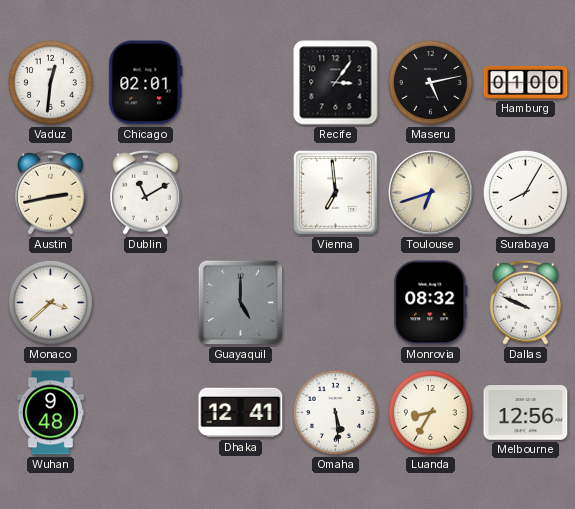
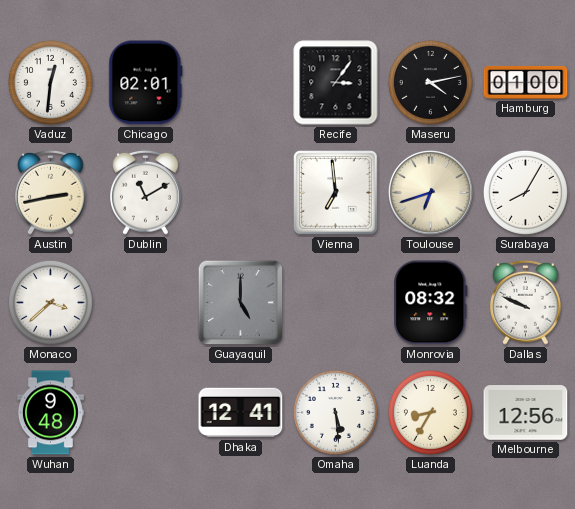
Maseru: 5:13 -> 4:13
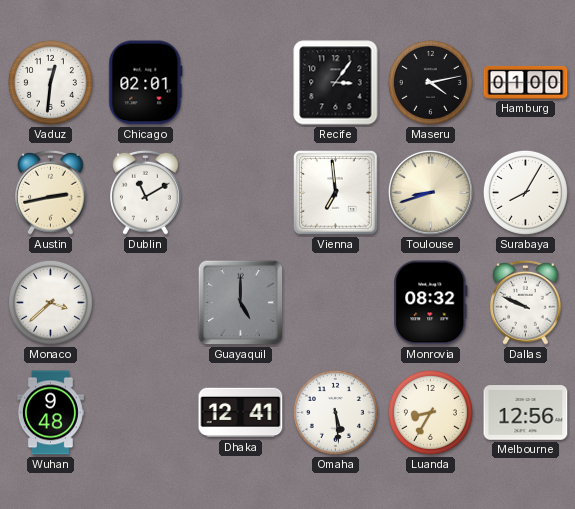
Toulouse: 6:42 -> 8:42
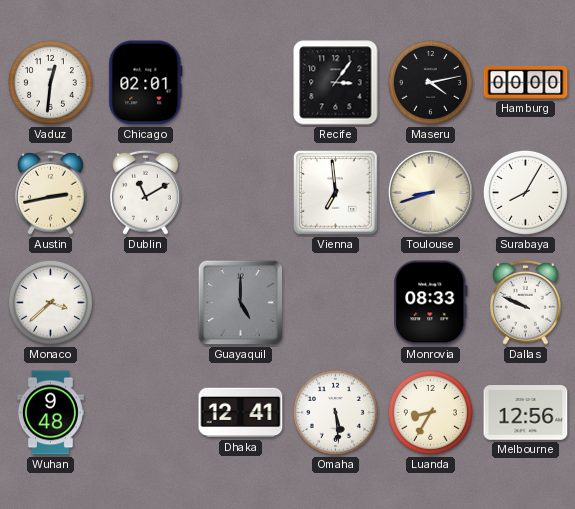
Hamburg: 01:00 -> 00:00
Monrovia: 08:32 -> 08:33
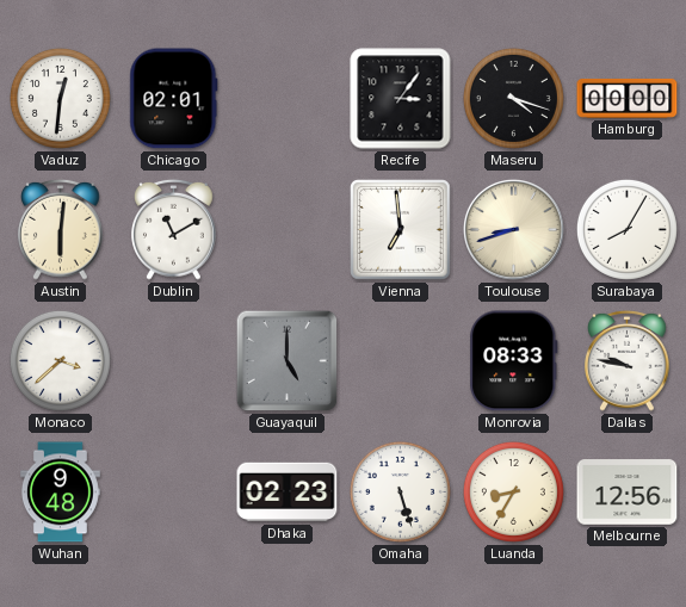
Maseru: 4:13 -> 4:18
Austin: 2:43 -> 6:01
Dallas: 9:49 -> 9:47
Dhaka: 12:41 -> 02:23
Omaha: 5:29 -> 5:27
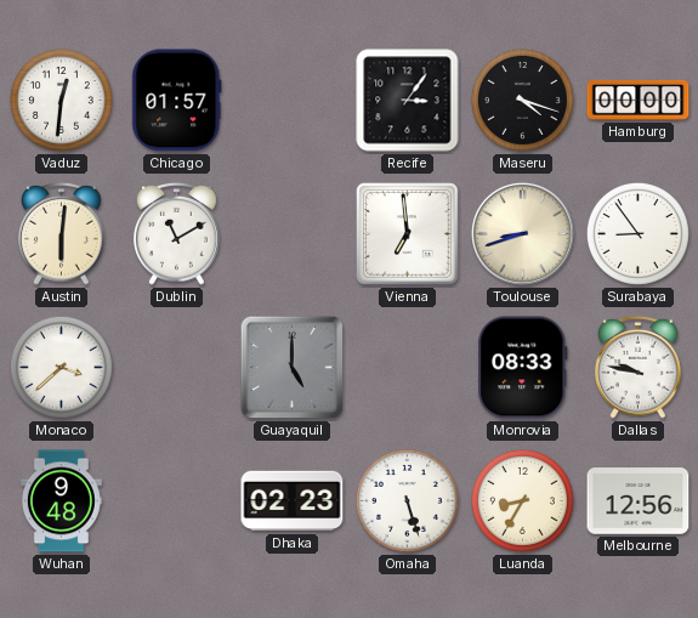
Chicago: 02:01 -> 01:57
Surabaya: 8:05 -> 8:54
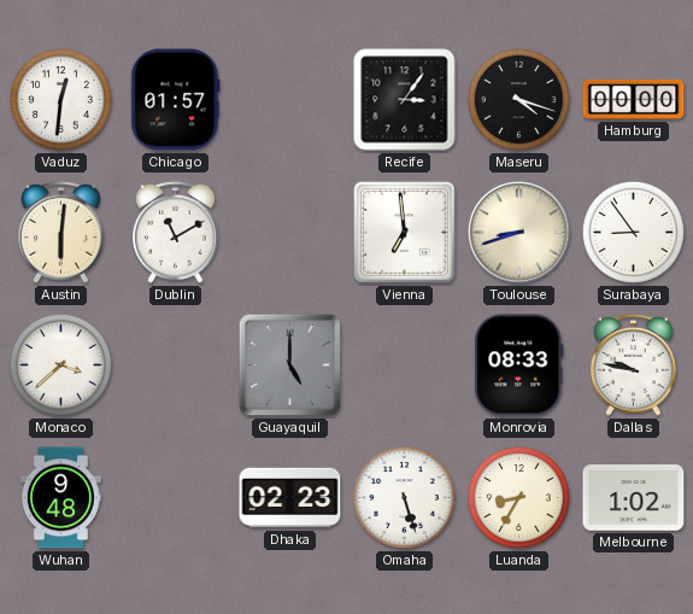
Melbourne: 12:56 -> 1:02
